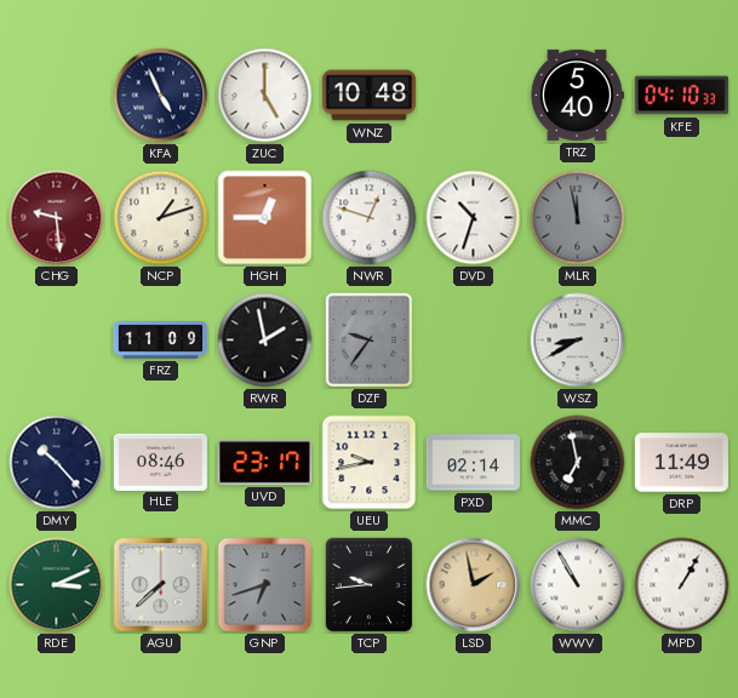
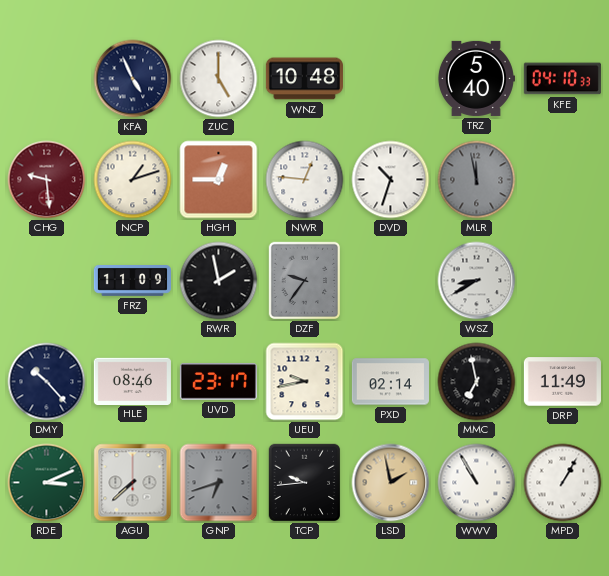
NWR: 12:48 -> 12:46
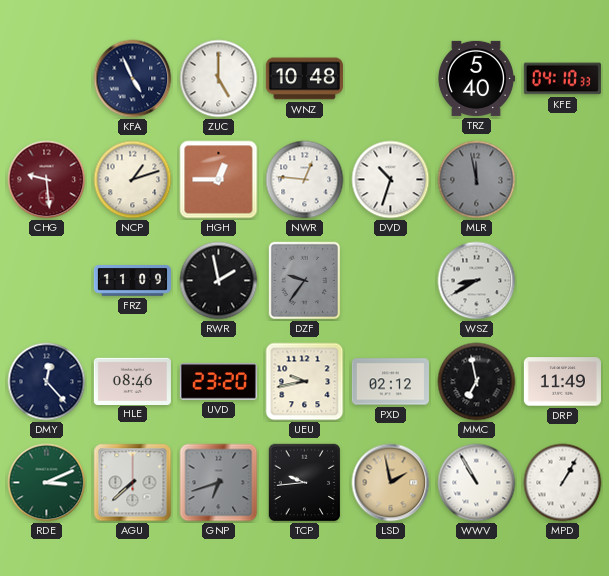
DMY: 10:23 -> 12:23
UVD: 23:17 -> 23:20
PXD: 02:14 -> 02:12
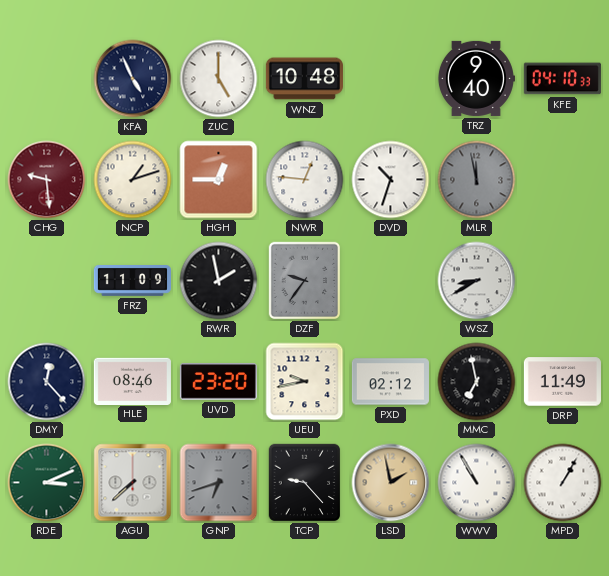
TRZ: 5:40 -> 9:40
TCP: 9:44 -> 9:23
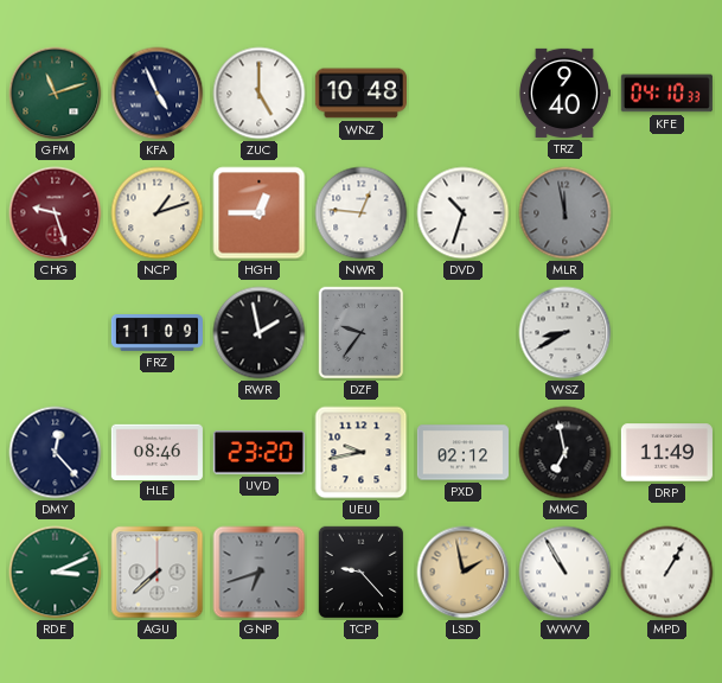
GFM: none -> 11:12
CHG: 9:29 -> 9:27
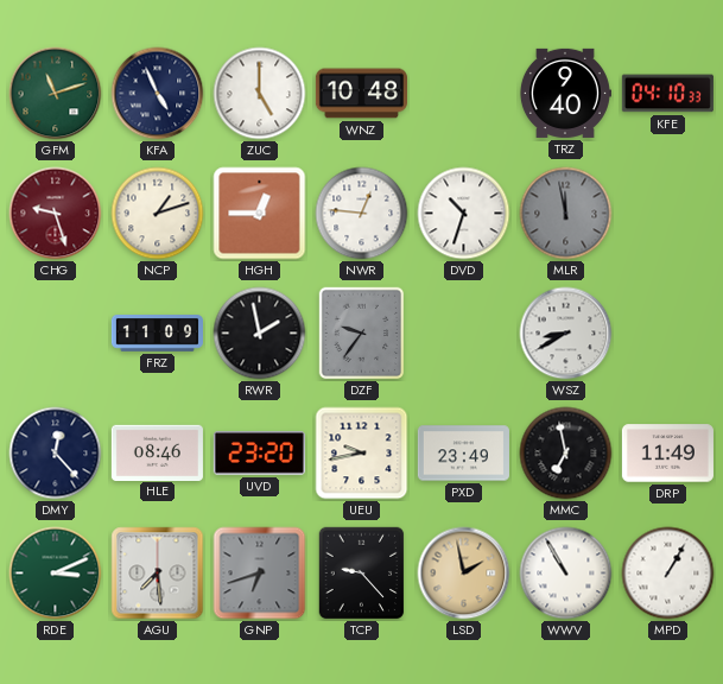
PXD: 02:12 -> 23:49
AGU: 7:38 -> 7:29
